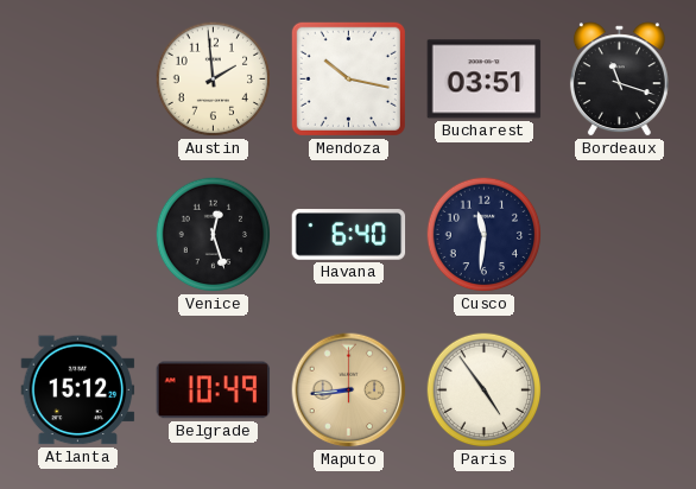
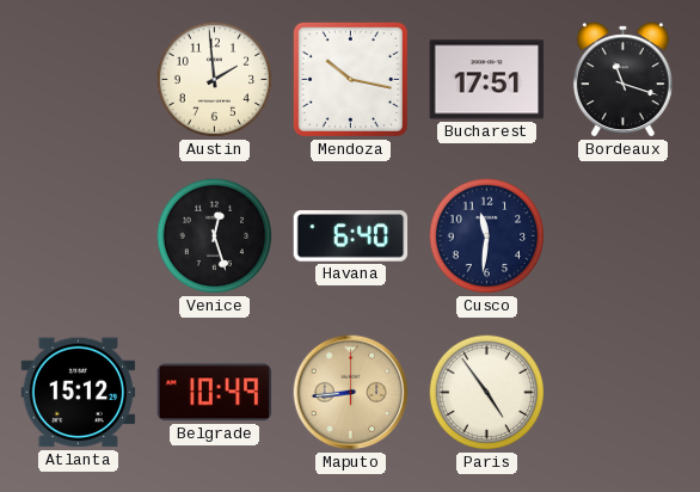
Bucharest: 03:51 -> 17:51
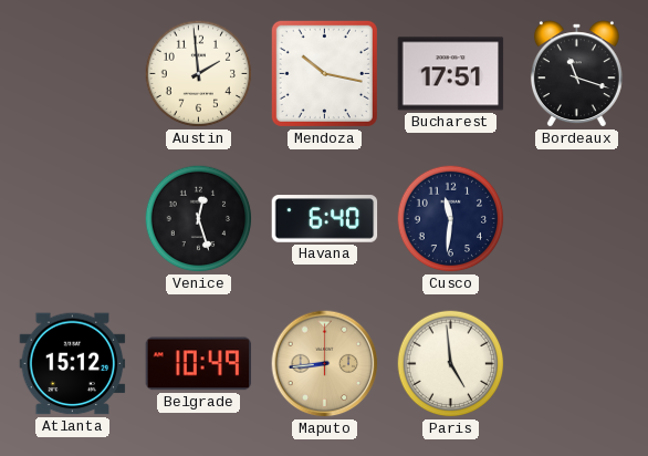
Paris: 4:54 -> 4:59
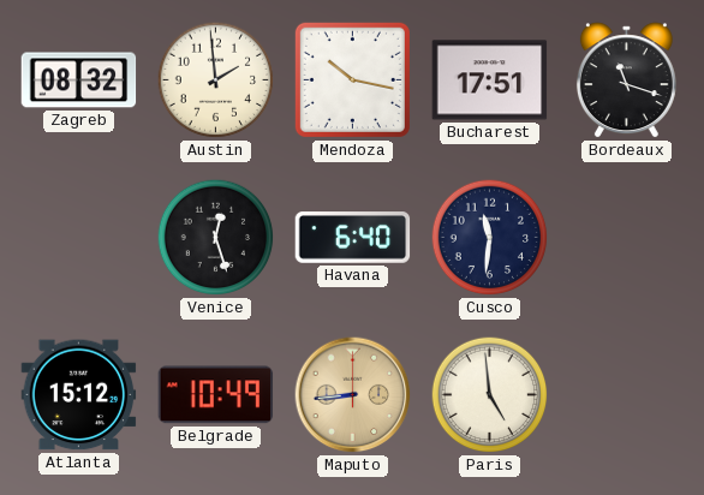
Zagreb: none -> 08:32
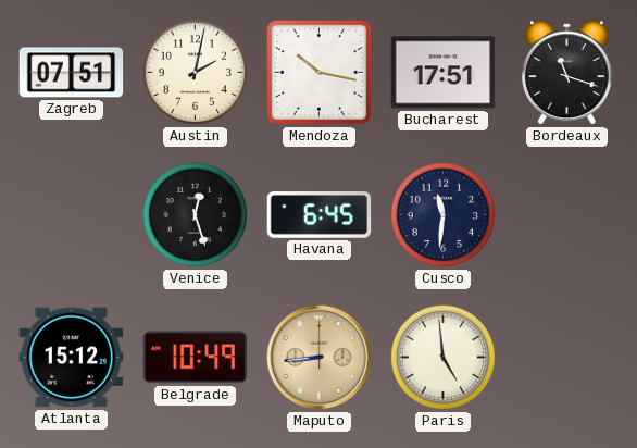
Zagreb: 08:32 -> 07:51
Austin: 1:59 -> 2:02
Havana: 6:40 -> 6:45
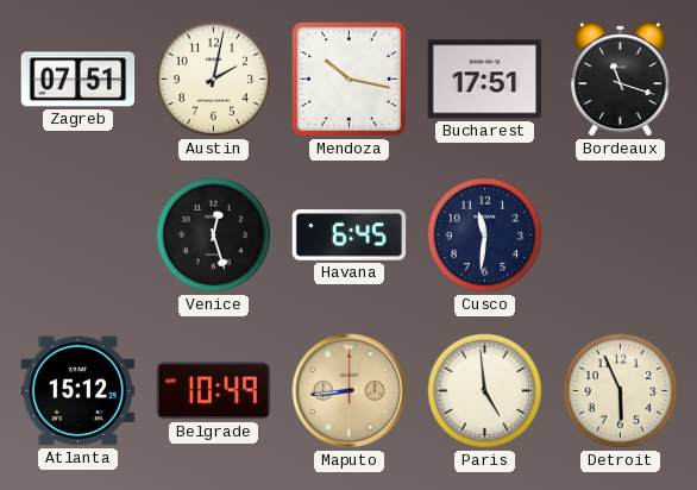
Detroit: none -> 5:56
